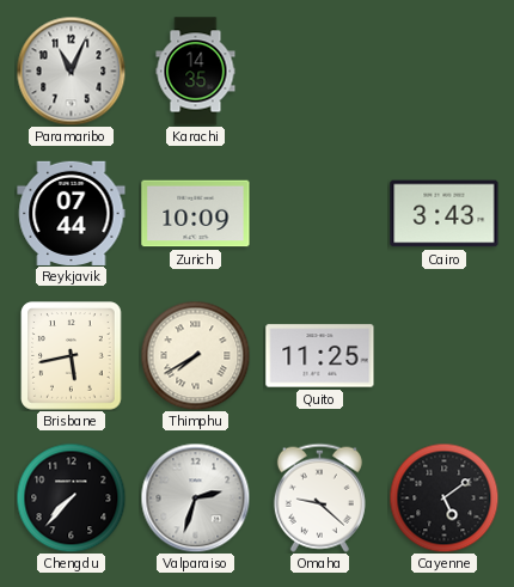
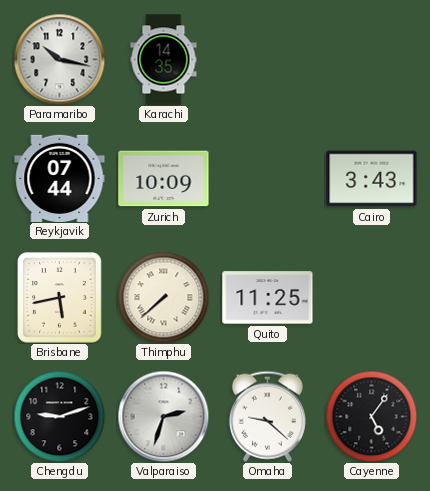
Paramaribo: 11:04 -> 10:17
Thimphu: 7:40 -> 7:38
Chengdu: 7:37 -> 9:12
Cayenne: 5:09 -> 5:06
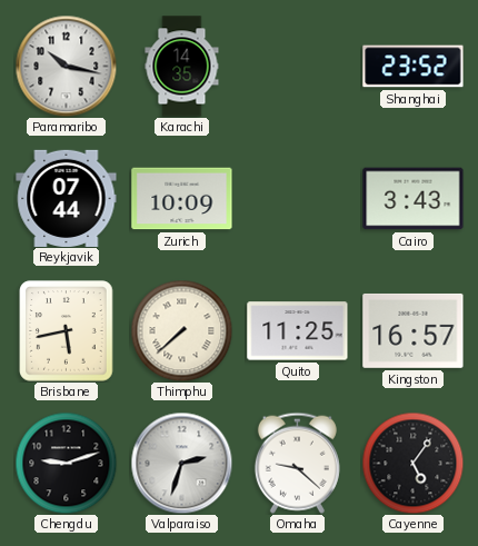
Shanghai: none -> 23:52
Kingston: none -> 16:57
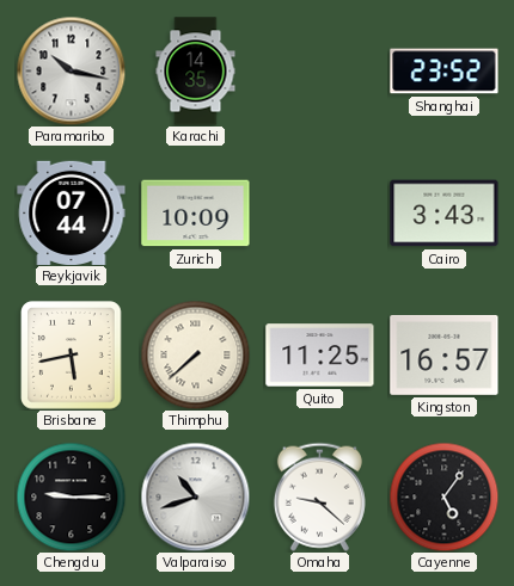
Chengdu: 9:12 -> 9:15
Valparaiso: 2:33 -> 10:42
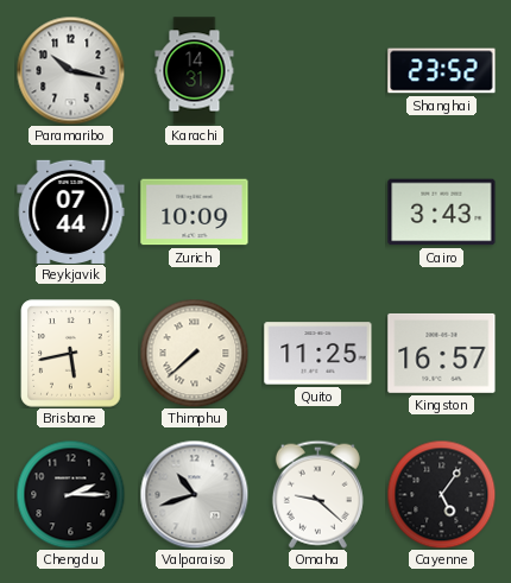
Karachi: 14:35 -> 14:31
Chengdu: 9:15 -> 2:15
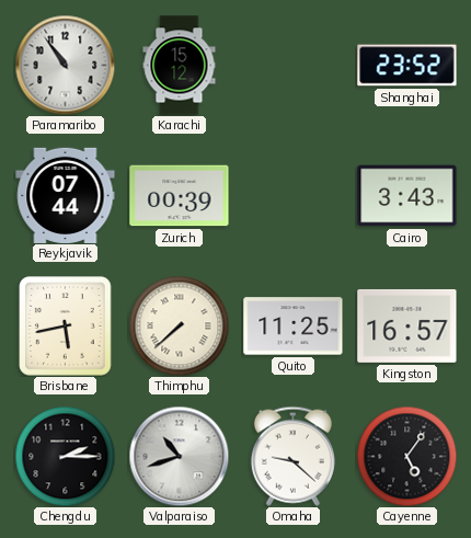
Paramaribo: 10:17 -> 10:54
Karachi: 14:31 -> 15:12
Zurich: 10:09 -> 00:39
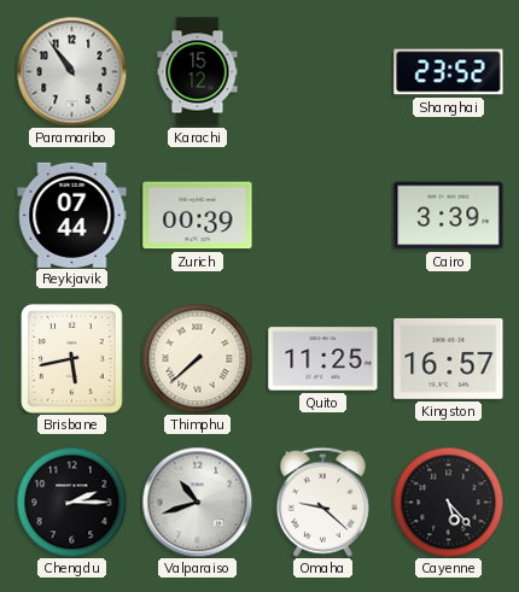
Cairo: 3:43 -> 3:39
Cayenne: 5:06 -> 5:23
